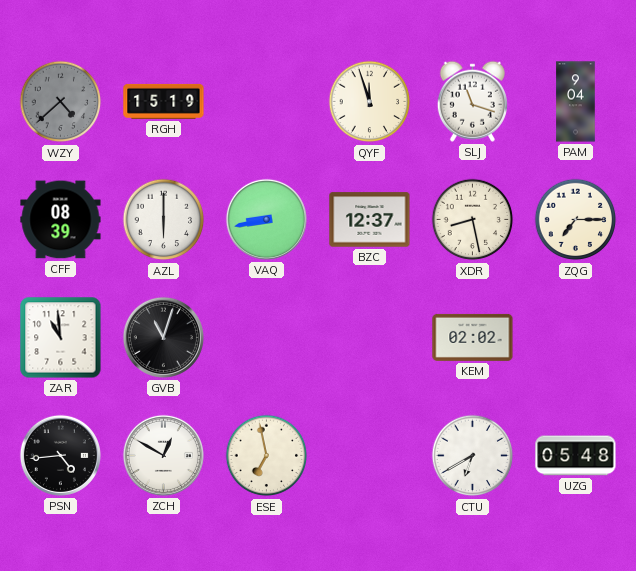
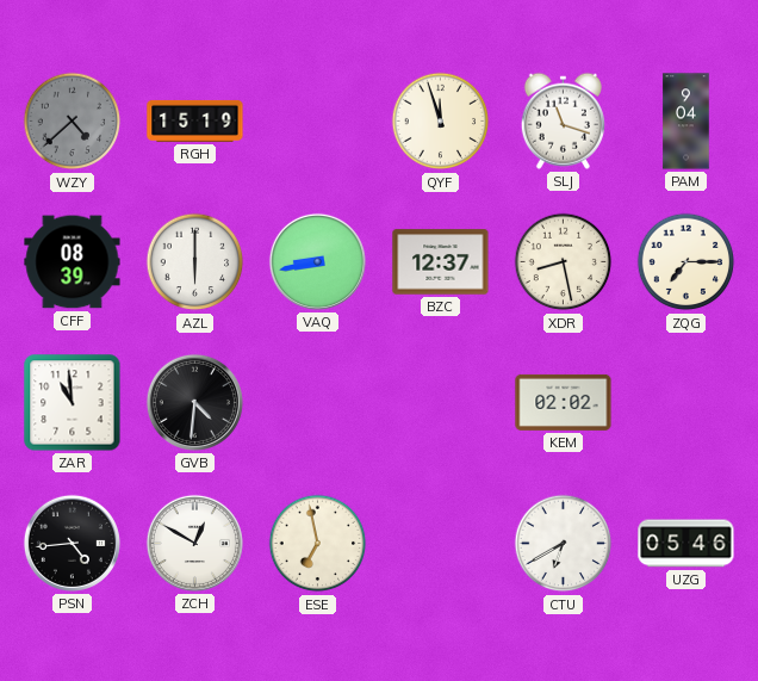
GVB: 11:03 -> 4:31
UZG: 05:48 -> 05:46
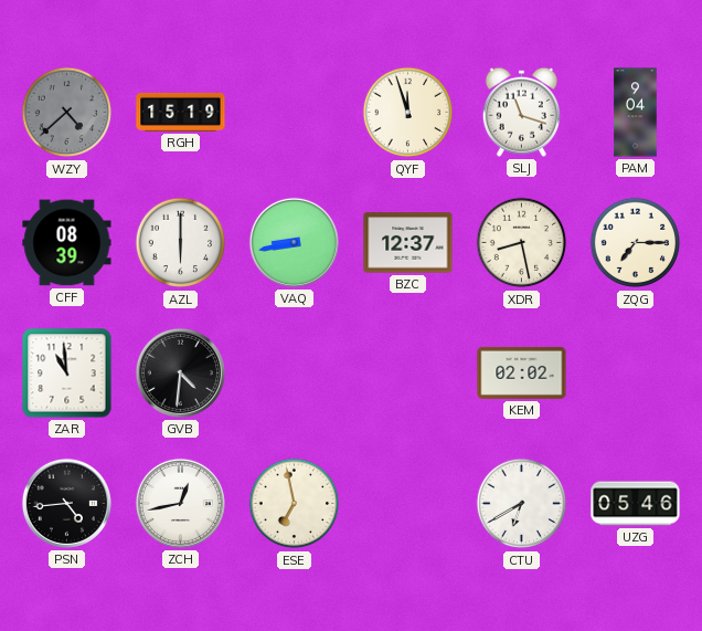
ZCH: 12:50 -> 12:43
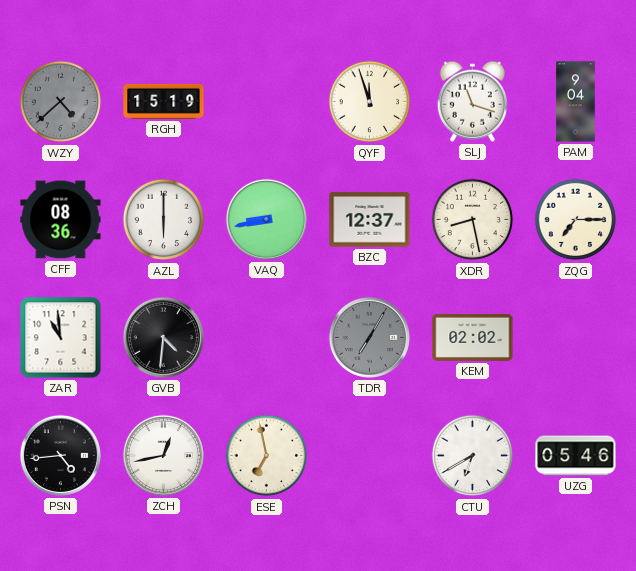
CFF: 08:39 -> 08:36
TDR: none -> 7:05
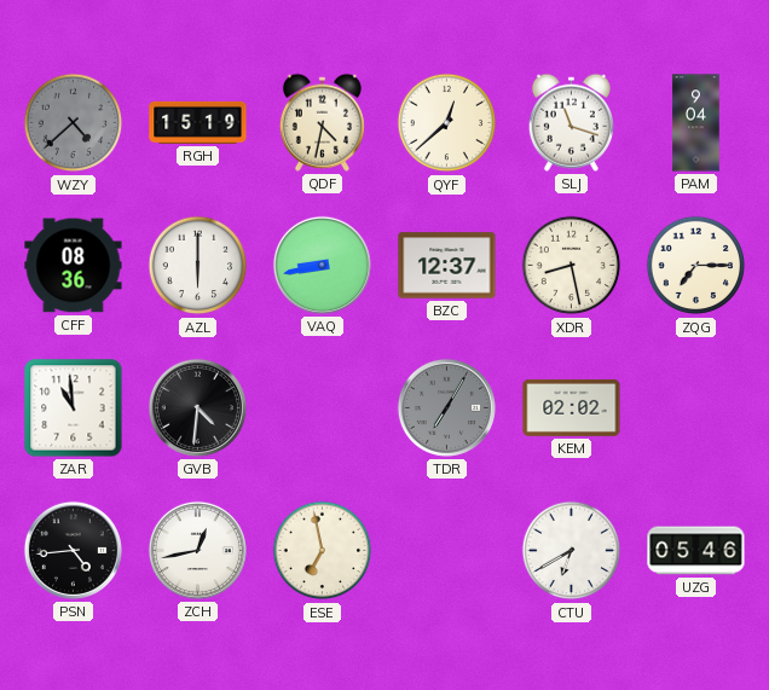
QDF: none -> 4:32
QYF: 11:57 -> 12:38
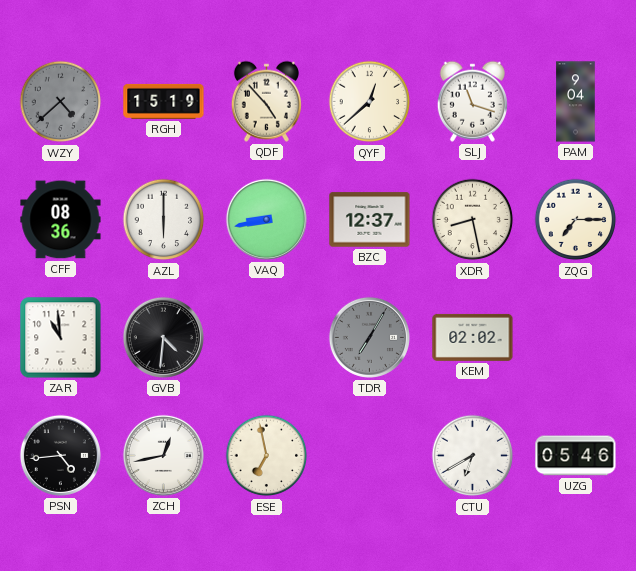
QDF: 4:32 -> 4:53
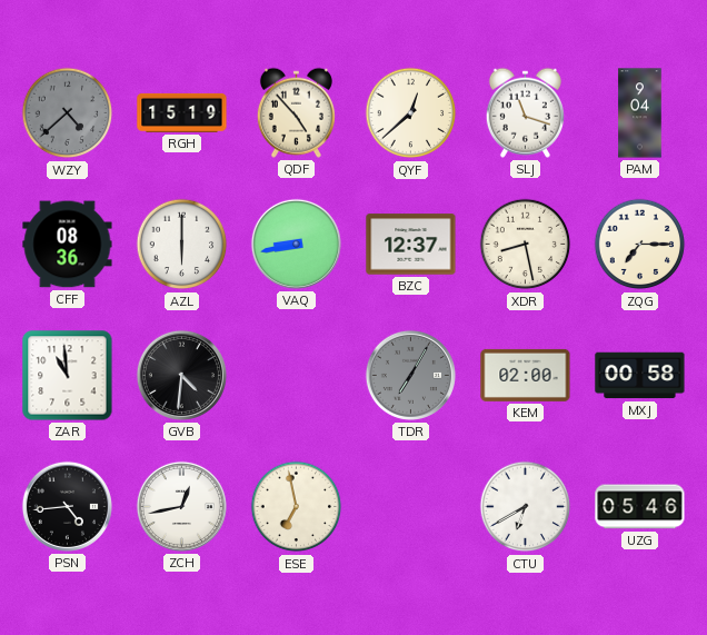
KEM: 02:02 -> 02:00
MXJ: none -> 00:58
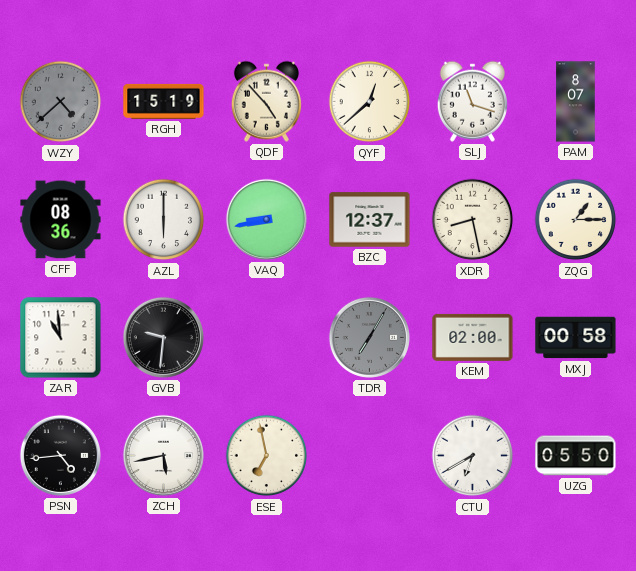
PAM: 9:04 -> 8:07
ZQG: 7:15 -> 1:15
GVB: 4:31 -> 9:31
ZCH: 12:43 -> 5:43
UZG: 05:46 -> 05:50
